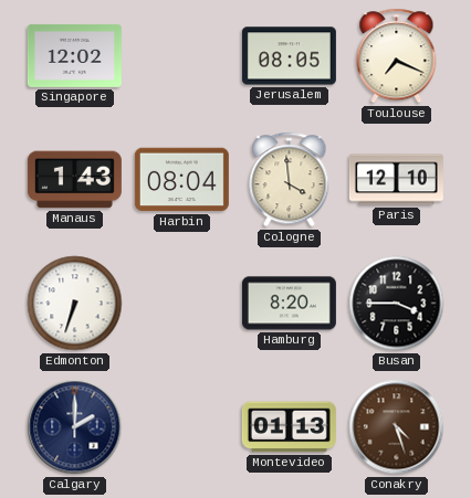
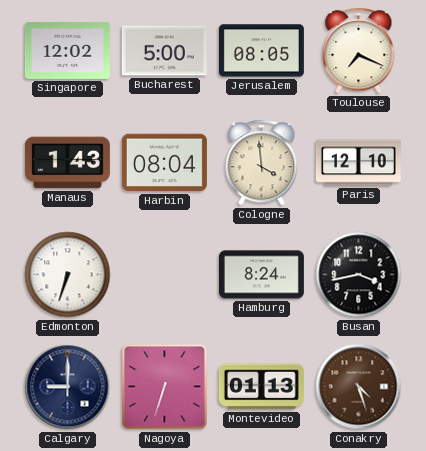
Bucharest: none -> 5:00
Hamburg: 8:20 -> 8:24
Busan: 3:45 -> 3:43
Calgary: 2:00 -> 9:00
Nagoya: none -> 6:33
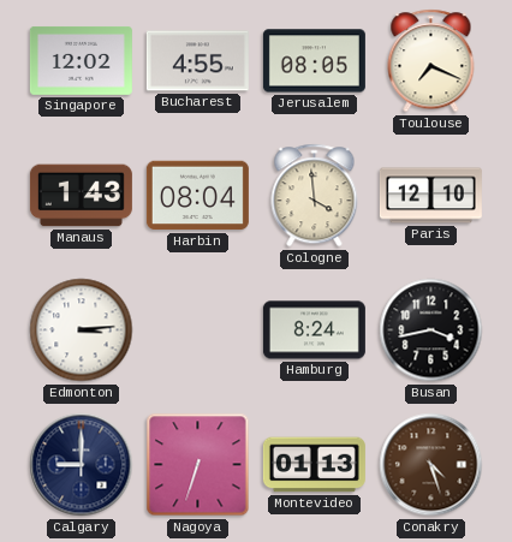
Bucharest: 5:00 -> 4:55
Edmonton: 6:33 -> 3:14
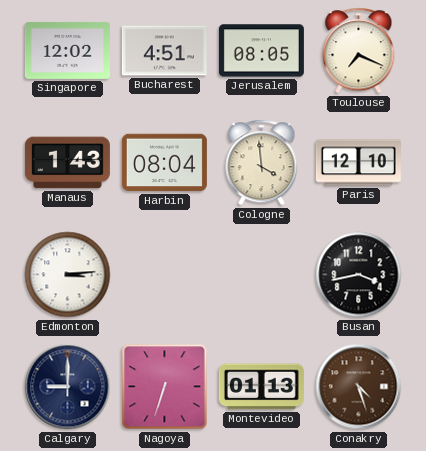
Bucharest: 4:55 -> 4:51
Hamburg: 8:24 -> none
